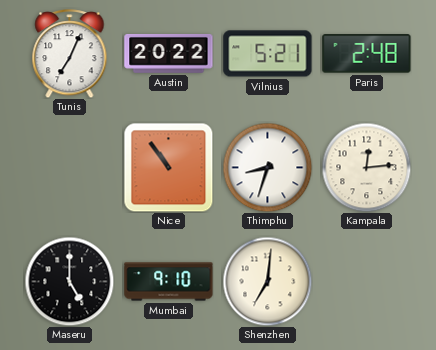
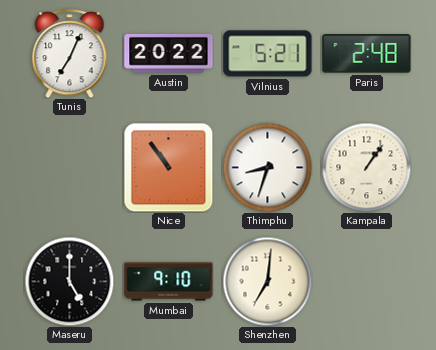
Kampala: 12:14 -> 1:06
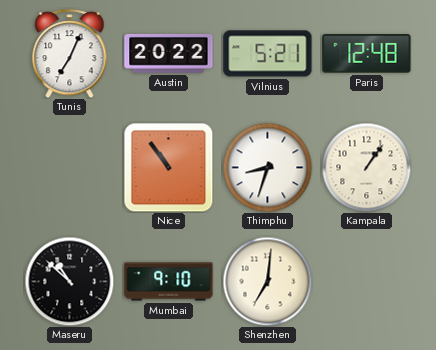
Paris: 2:48 -> 12:48
Maseru: 5:00 -> 10:52
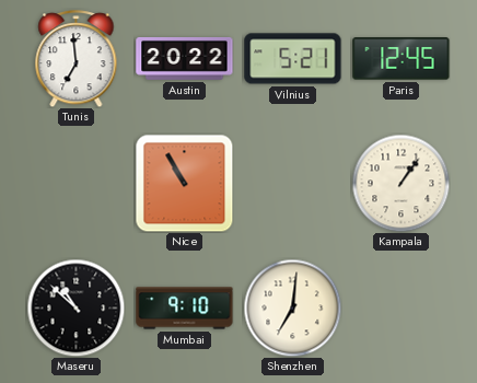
Tunis: 7:04 -> 6:59
Paris: 12:48 -> 12:45
Nice: 10:54 -> 10:55
Thimphu: 8:33 -> none
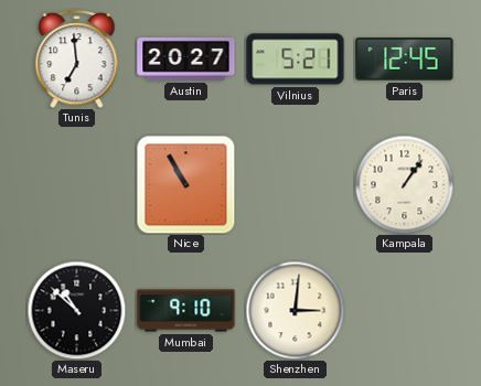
Austin: 20:22 -> 20:27
Shenzhen: 7:01 -> 3:01
